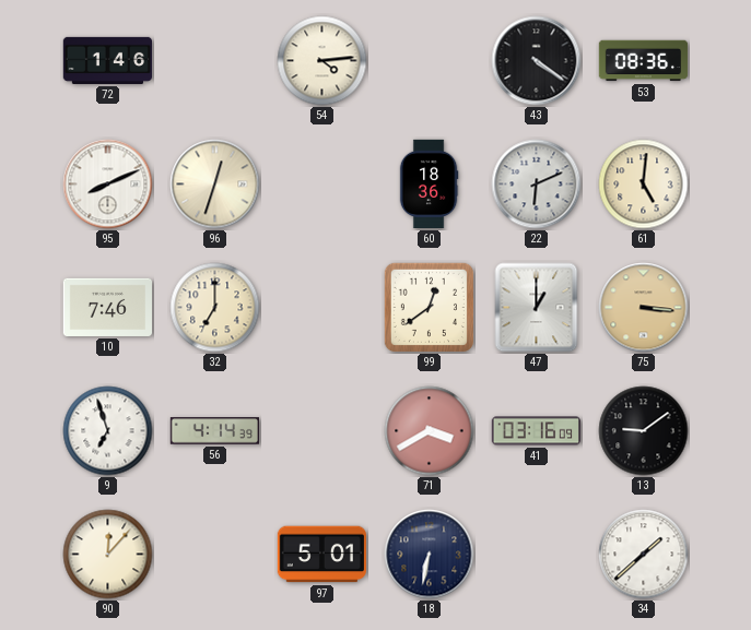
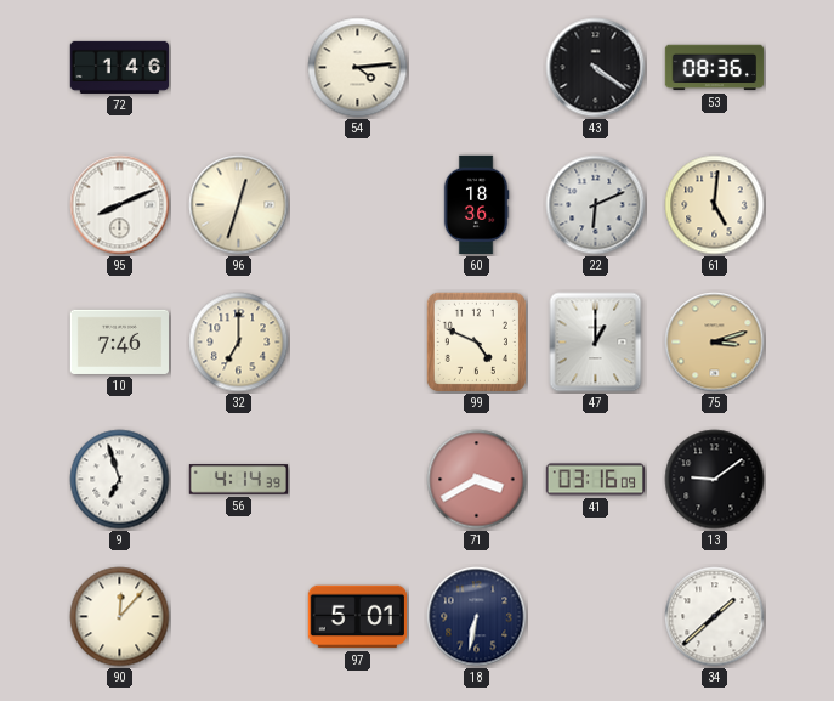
99: 12:39 -> 4:49
75: 3:16 -> 3:12
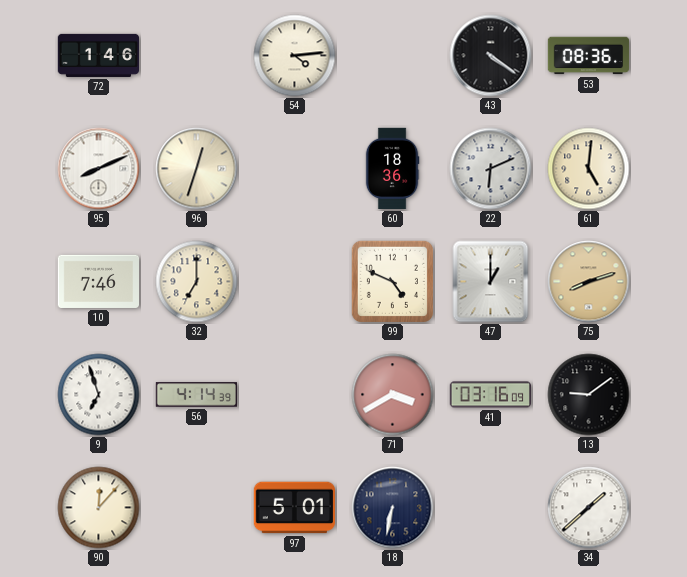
75: 3:12 -> 8:12
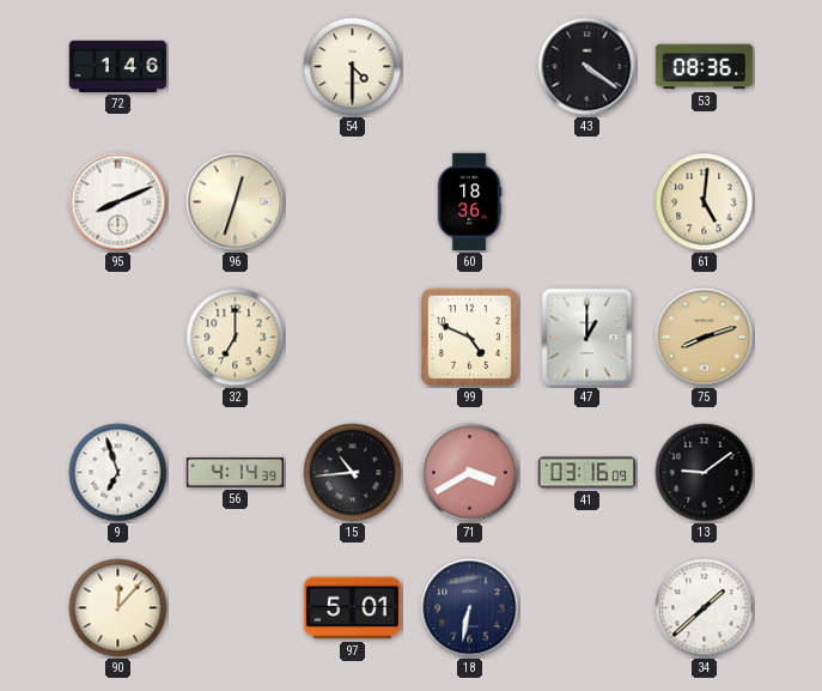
54: 4:14 -> 4:30
22: 6:11 -> none
10: 7:46 -> none
15: none -> 10:44
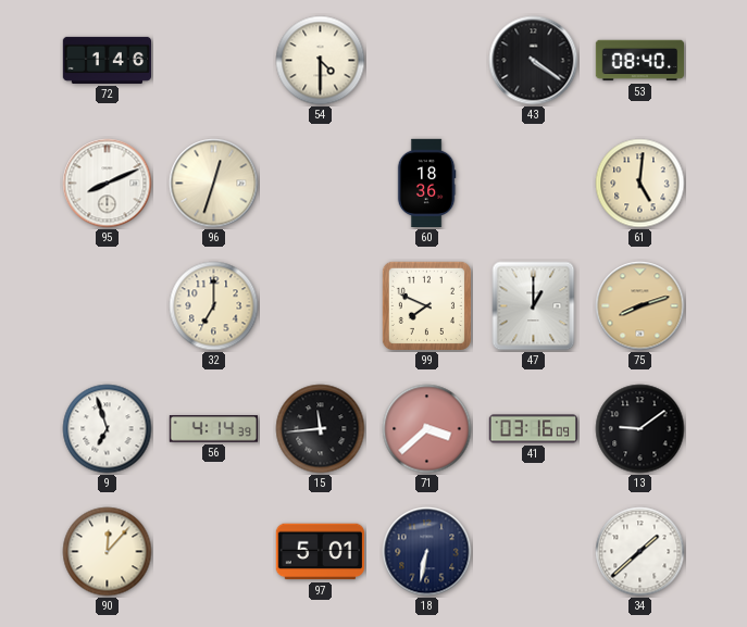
53: 08:36 -> 08:40
99: 4:49 -> 7:49
15: 10:44 -> 11:44
71: 3:40 -> 3:38
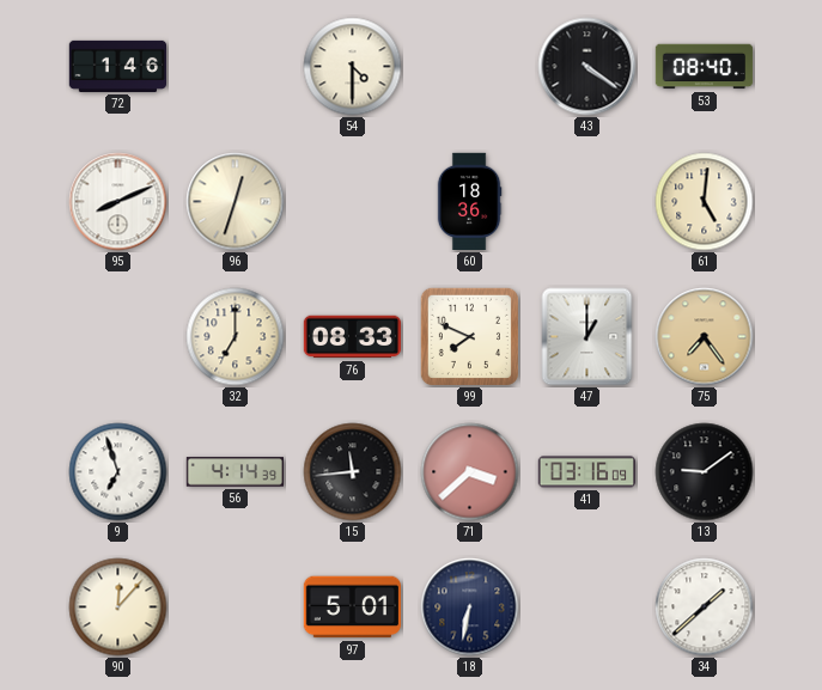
76: none -> 08:33
75: 8:12 -> 7:24
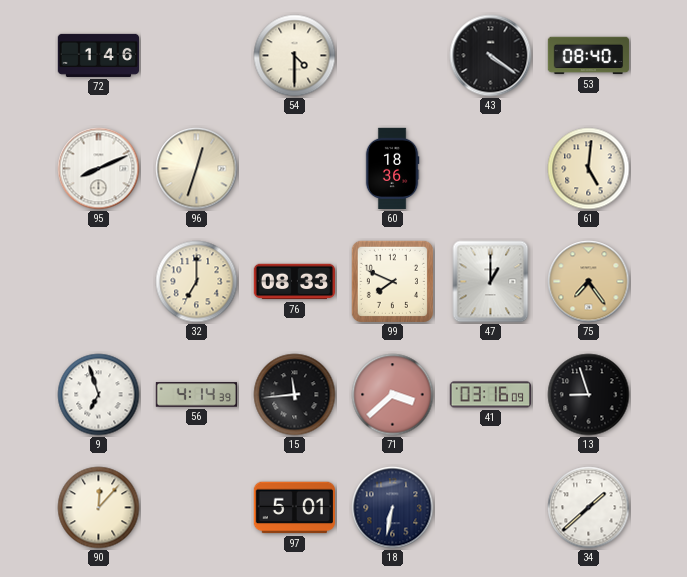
13: 9:09 -> 8:57
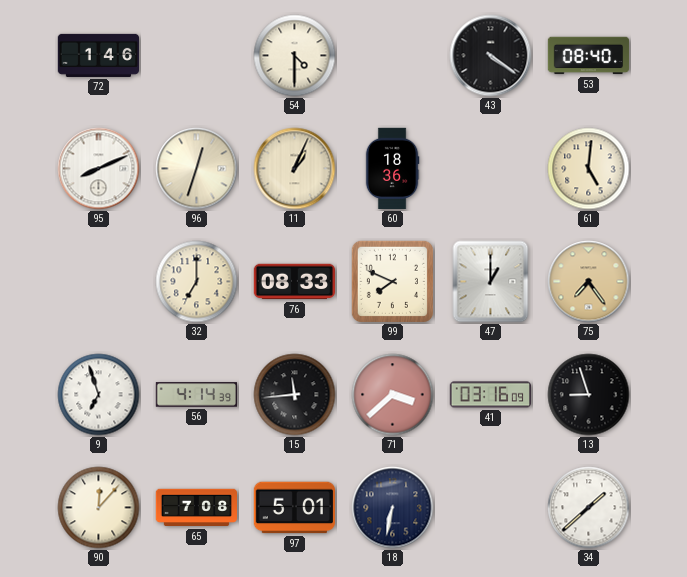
11: none -> 1:04
65: none -> 7:08
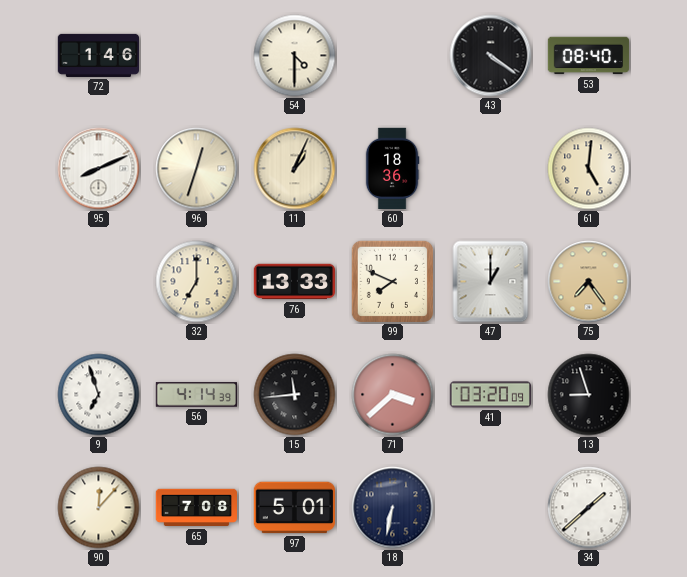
76: 08:33 -> 13:33
41: 03:16 -> 03:20
